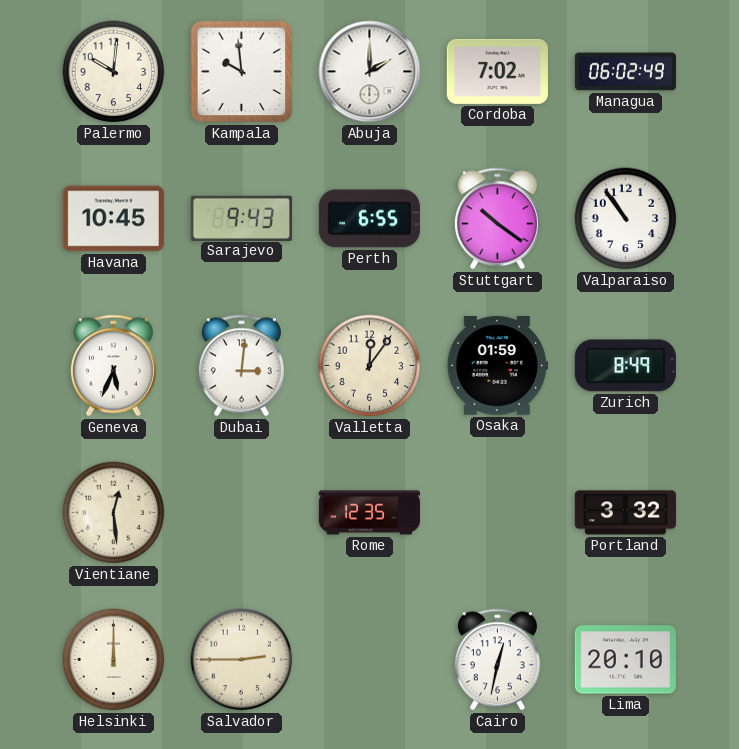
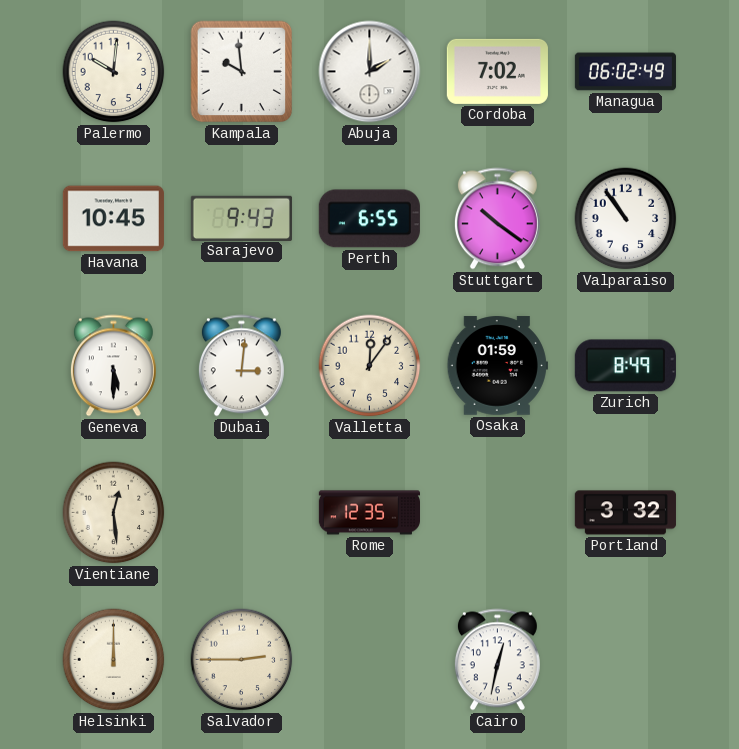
Geneva: 5:34 -> 5:30
Lima: 20:10 -> none
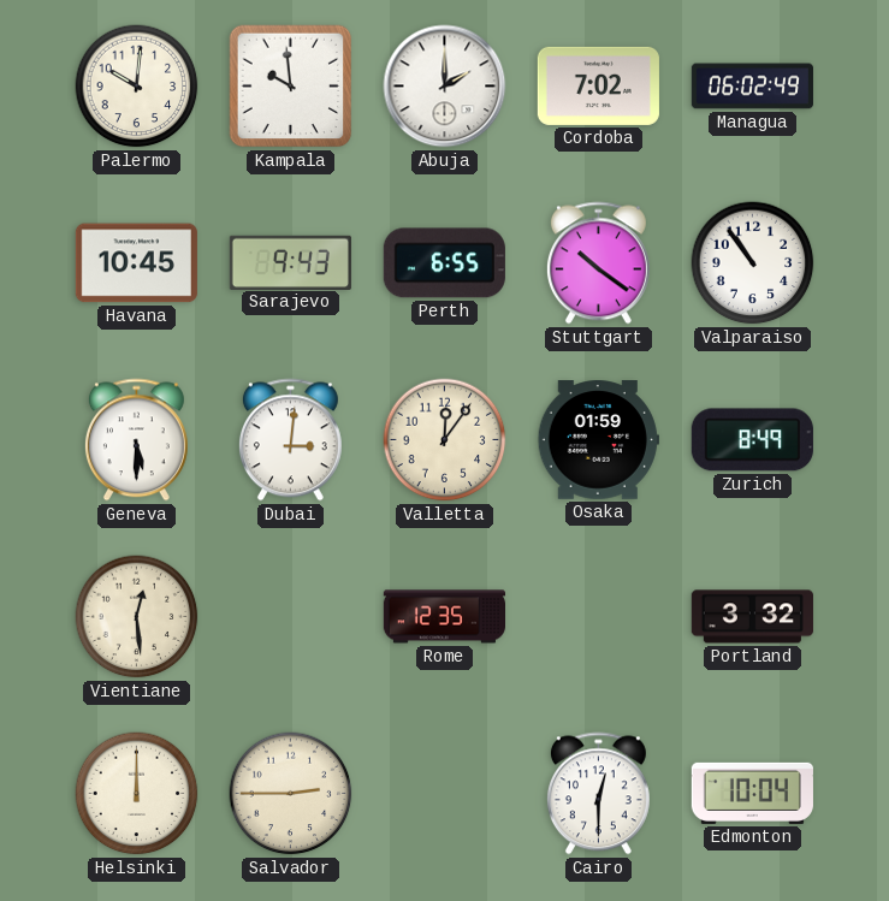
Cairo: 12:32 -> 12:30
Edmonton: none -> 10:04
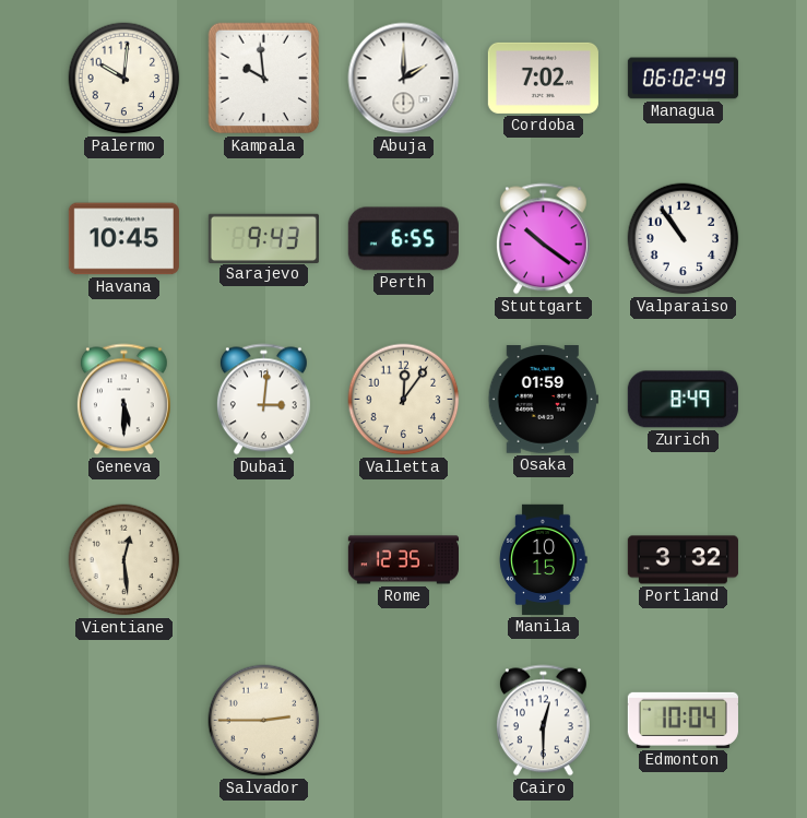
Manila: none -> 10:15
Helsinki: 12:00 -> none
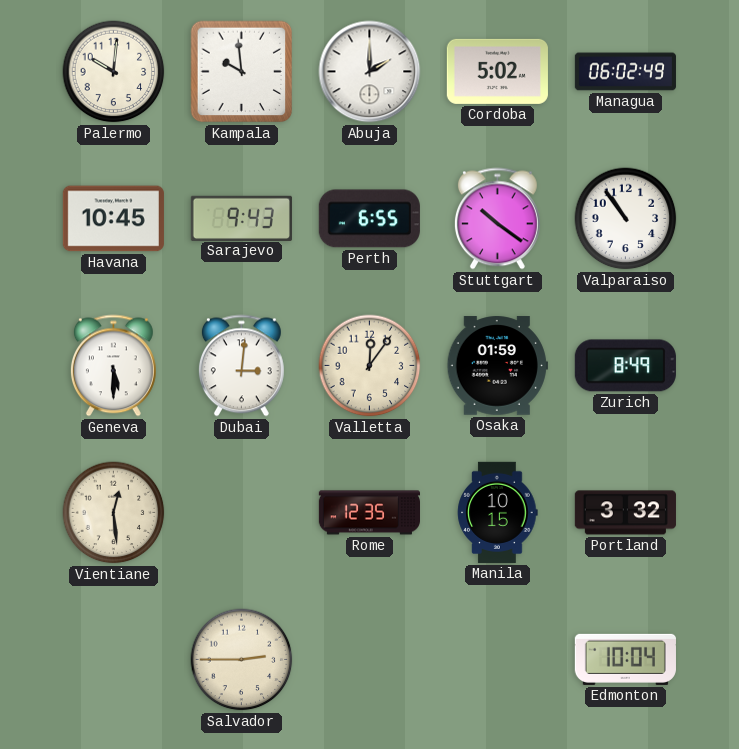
Cordoba: 7:02 -> 5:02
Cairo: 12:30 -> none
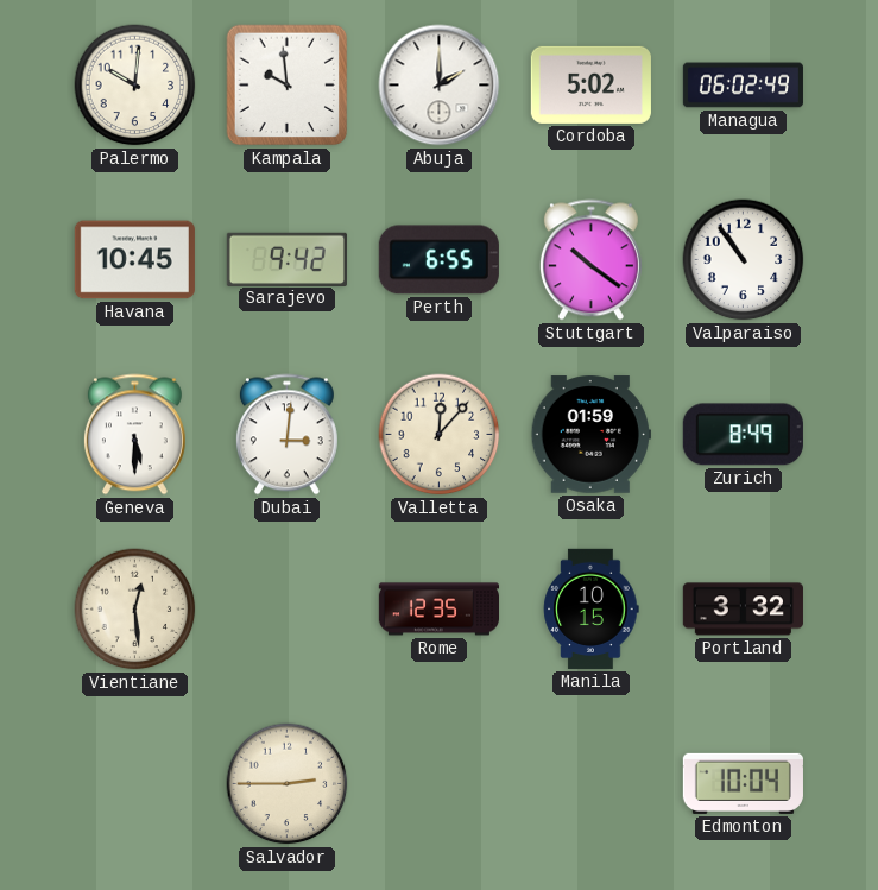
Sarajevo: 9:43 -> 9:42
Valletta: 12:06 -> 12:07
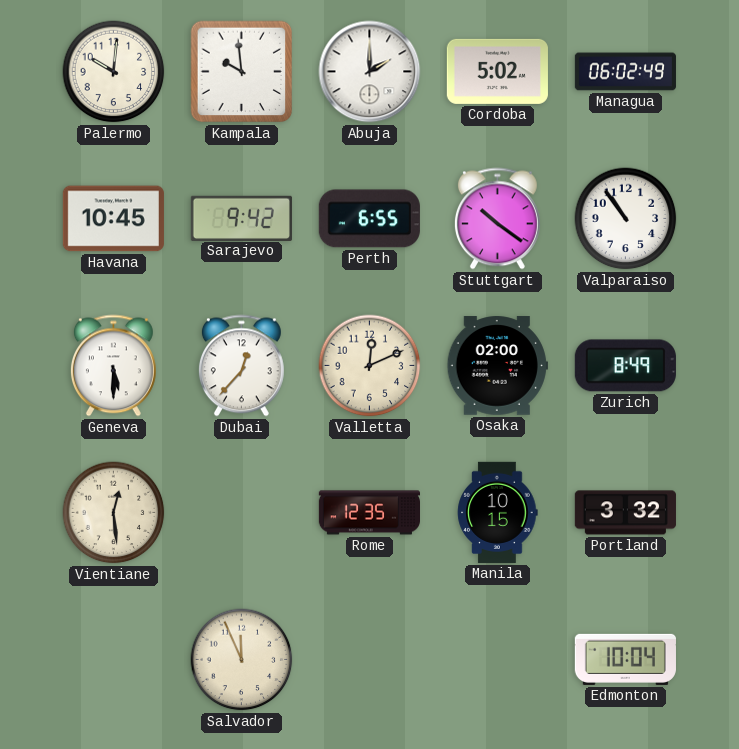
Dubai: 3:01 -> 12:37
Valletta: 12:07 -> 12:11
Osaka: 01:59 -> 02:00
Salvador: 2:45 -> 11:56
